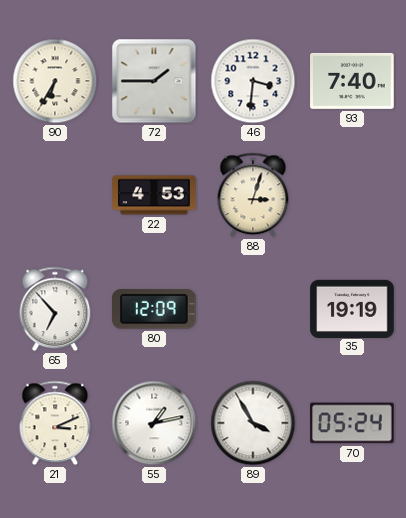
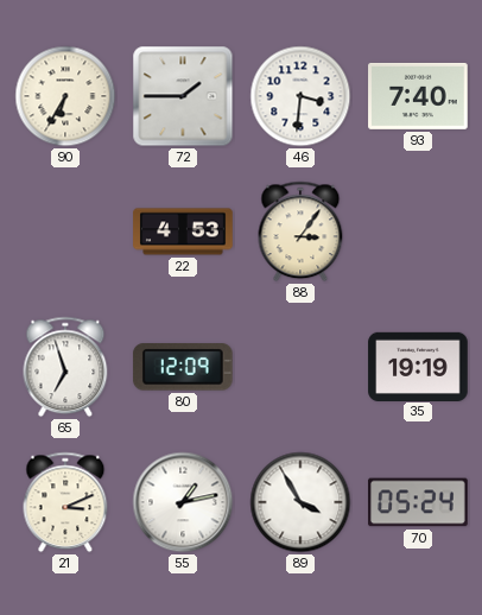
88: 3:03 -> 3:06
65: 6:53 -> 6:57
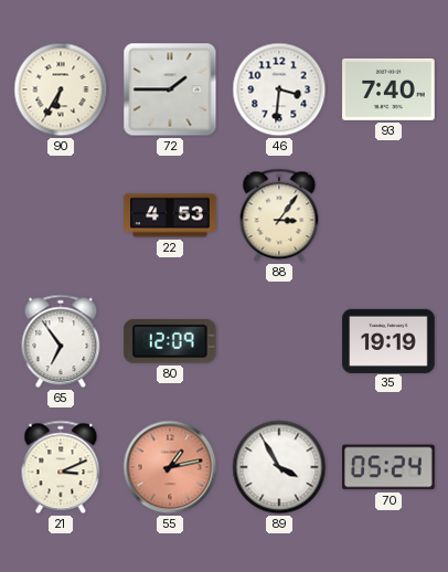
65: 6:57 -> 6:54
55 dial: white -> salmon
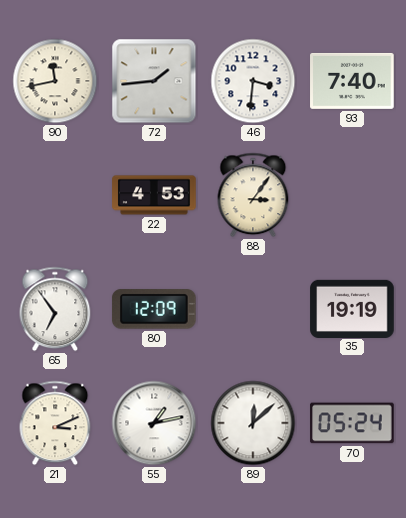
90: 6:35 -> 11:43
72: 1:45 -> 1:44
55 dial: salmon -> white
89: 3:55 -> 12:08
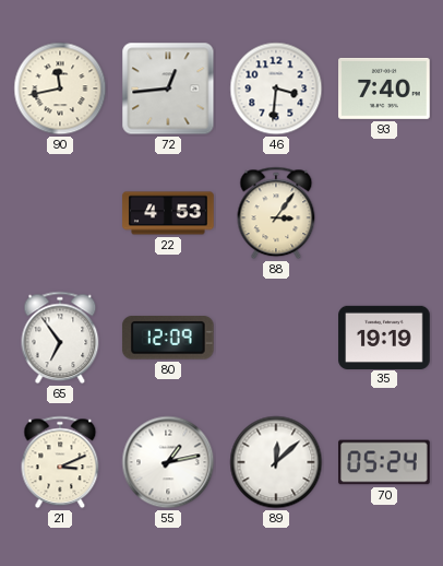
72: 1:44 -> 12:44
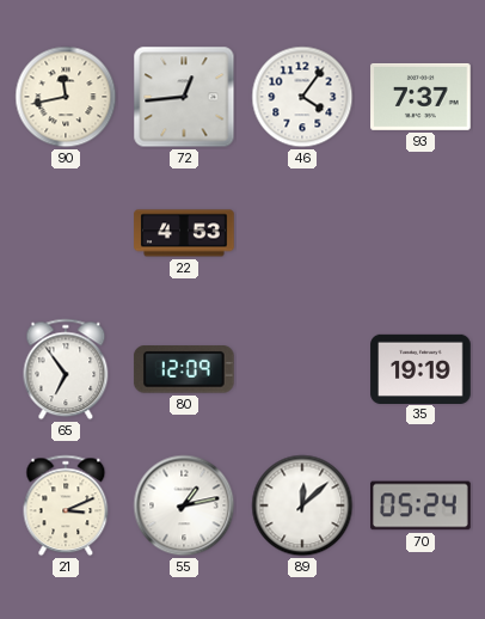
46: 3:31 -> 4:06
93: 7:40 -> 7:37
88: 3:06 -> none
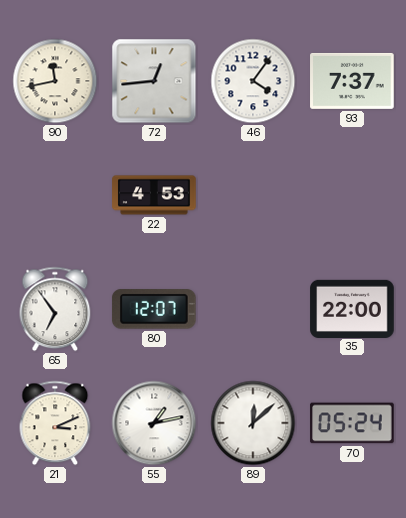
80: 12:09 -> 12:07
35: 19:19 -> 22:00
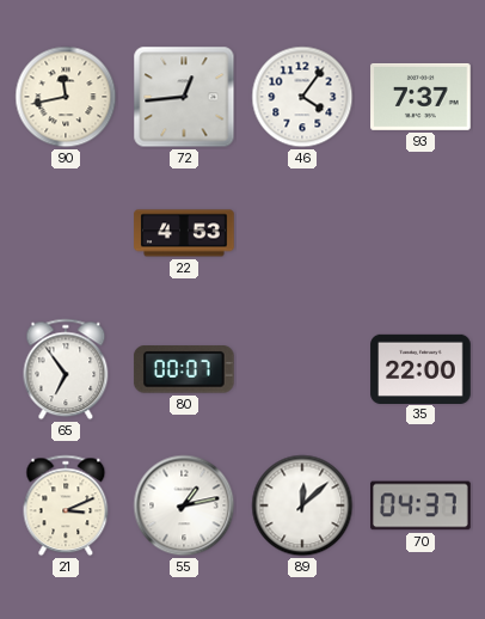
80: 12:07 -> 00:07
70: 05:24 -> 04:37
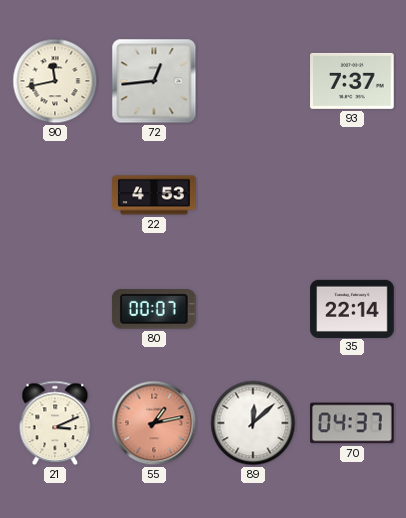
46: 4:06 -> none
65: 6:54 -> none
35: 22:00 -> 22:14
55 dial: white -> salmon
